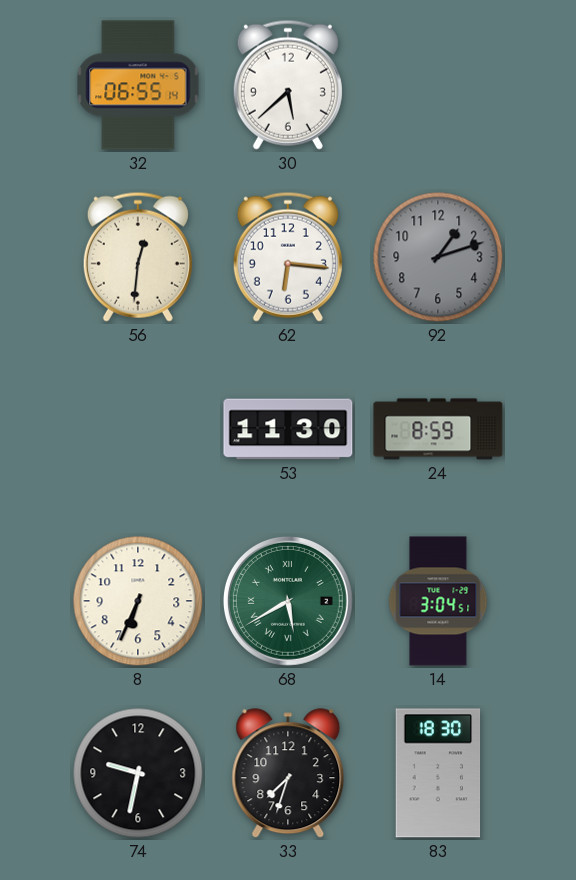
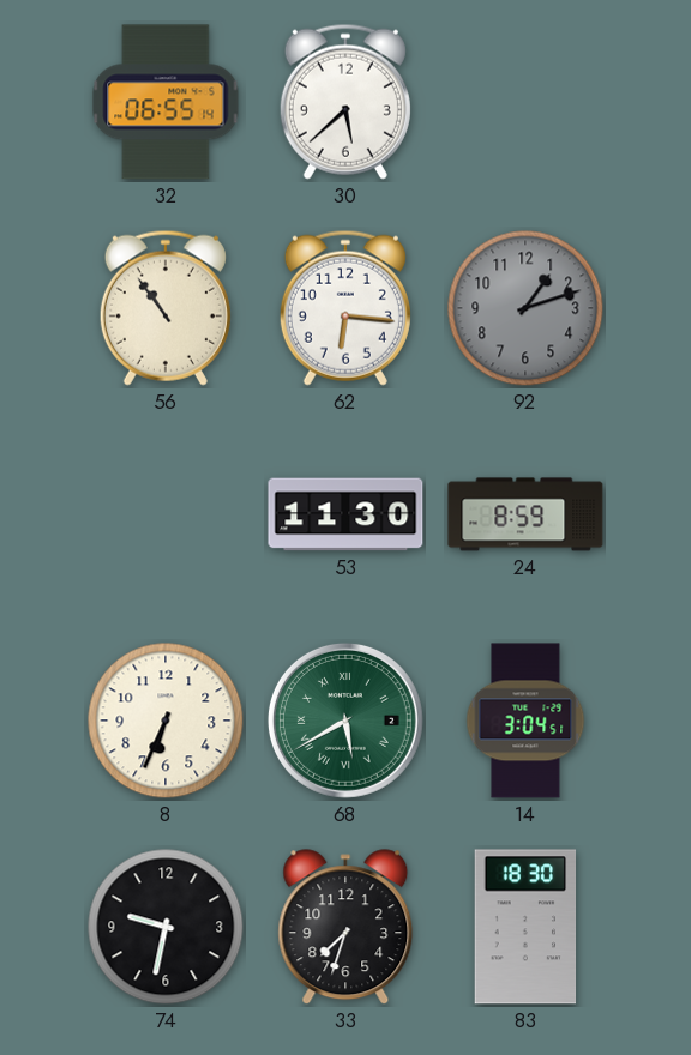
56: 12:31 -> 10:54
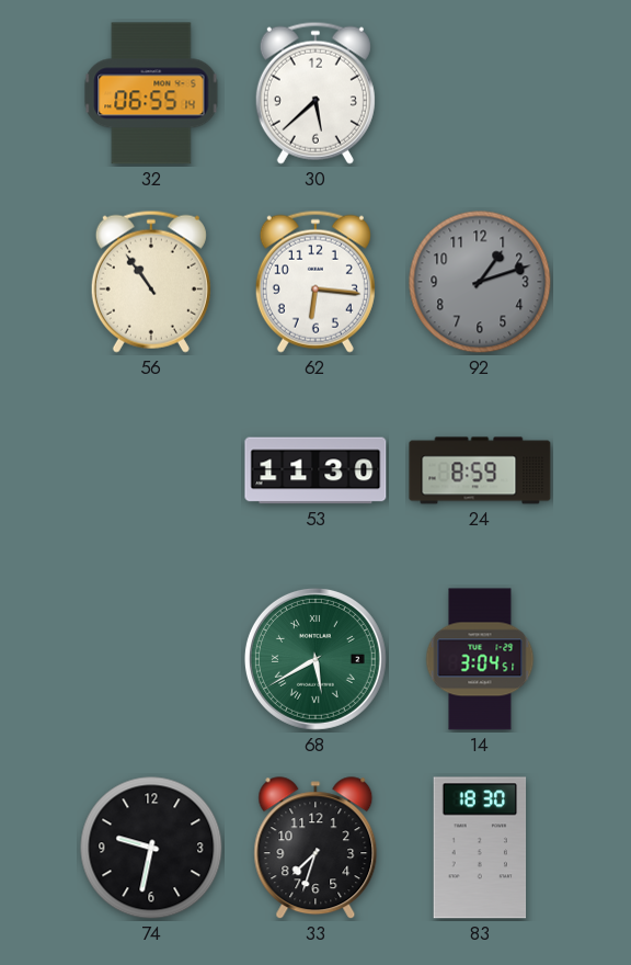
8: 6:34 -> none
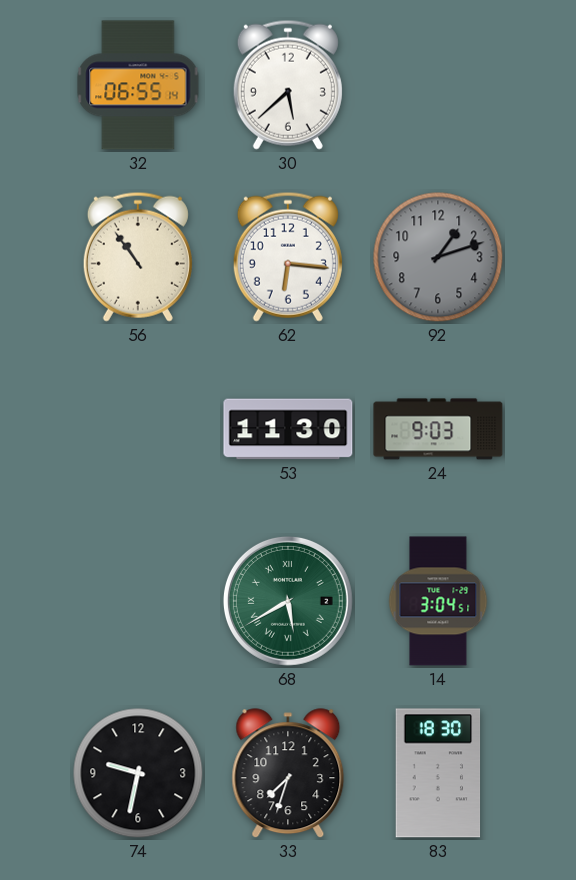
24: 8:59 -> 9:03
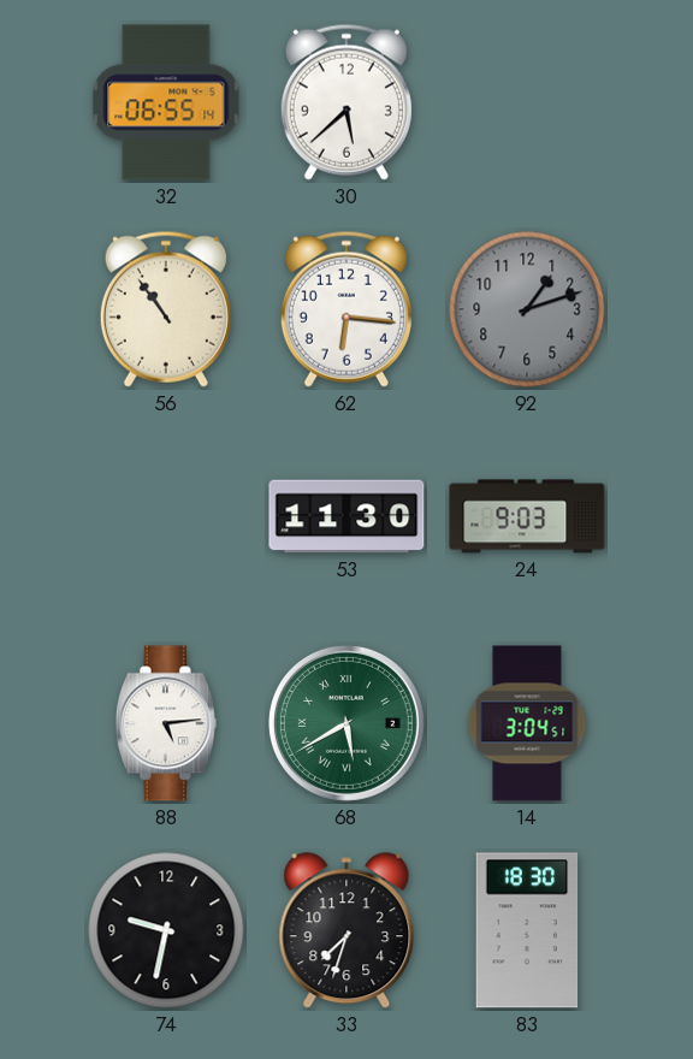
88: none -> 5:14
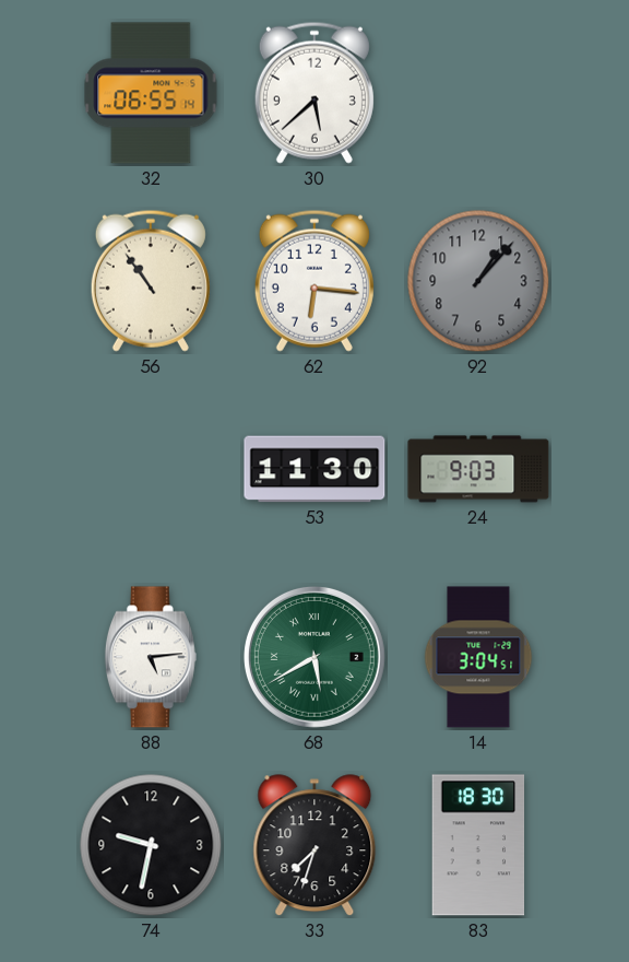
92: 1:12 -> 1:07
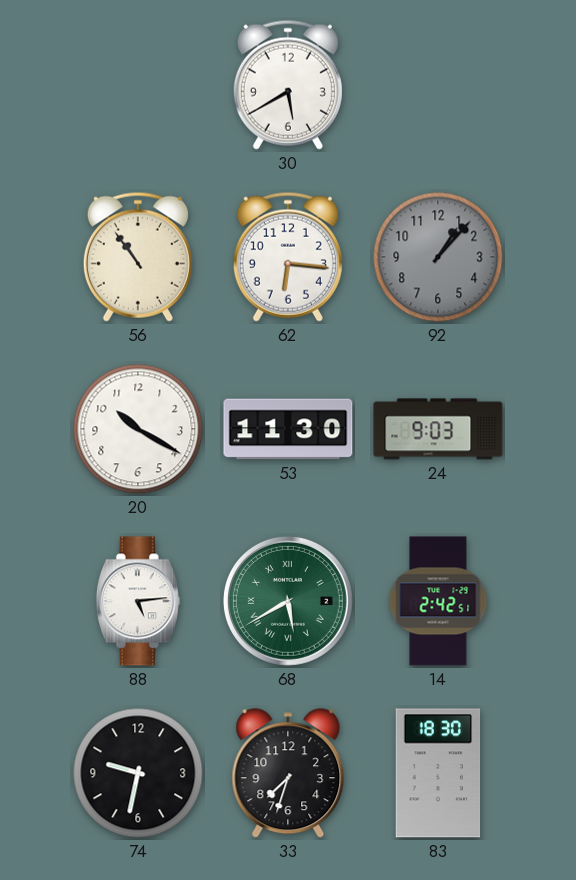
32: 06:55 -> none
30: 5:38 -> 5:40
20: none -> 10:20
14: 3:04 -> 2:42
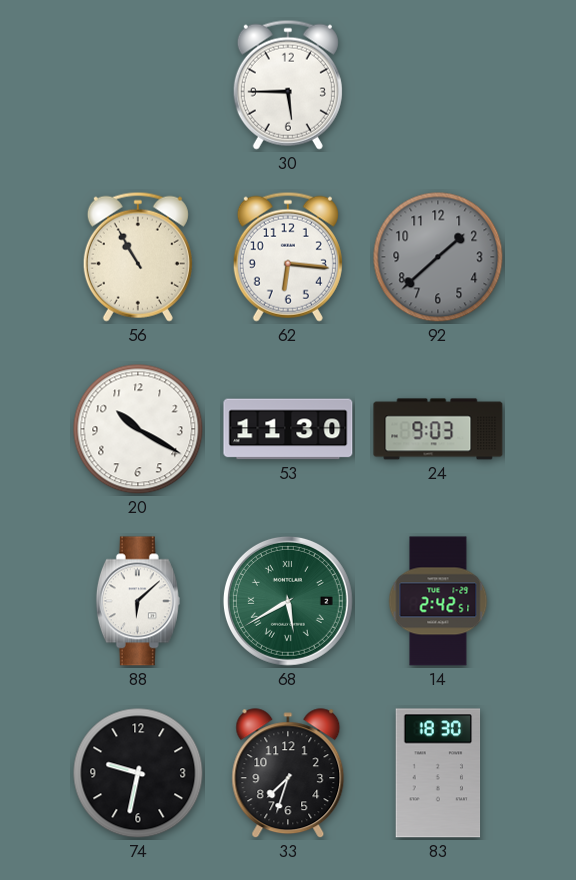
30: 5:40 -> 5:45
56: 10:54 -> 10:55
92: 1:07 -> 1:38
88: 5:14 -> 6:08
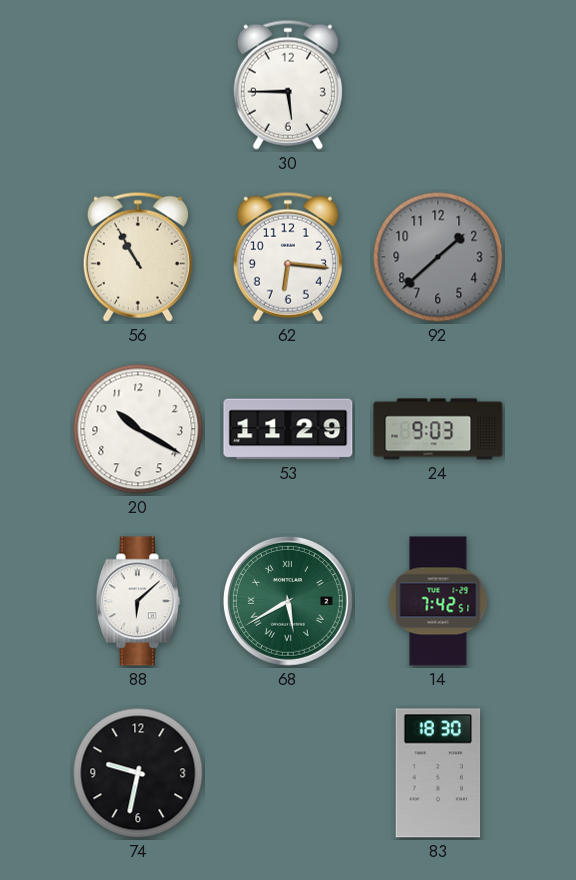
53: 11:30 -> 11:29
14: 2:42 -> 7:42
33: 7:33 -> none
